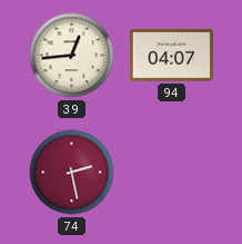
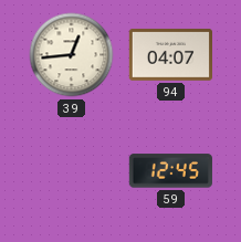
74: 2:28 -> none
59: none -> 12:45
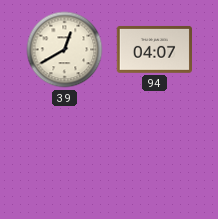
39: 12:44 -> 12:40
59: 12:45 -> none
